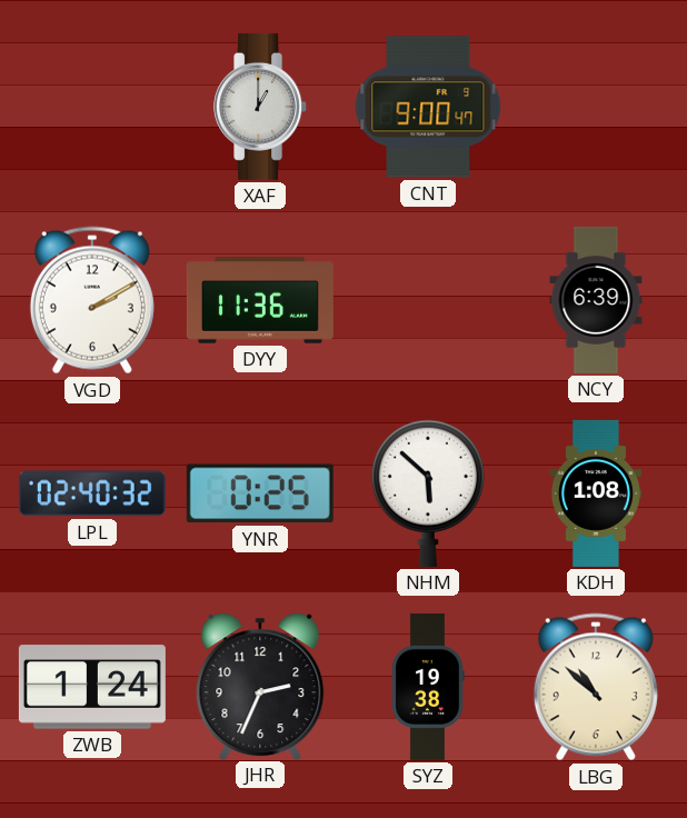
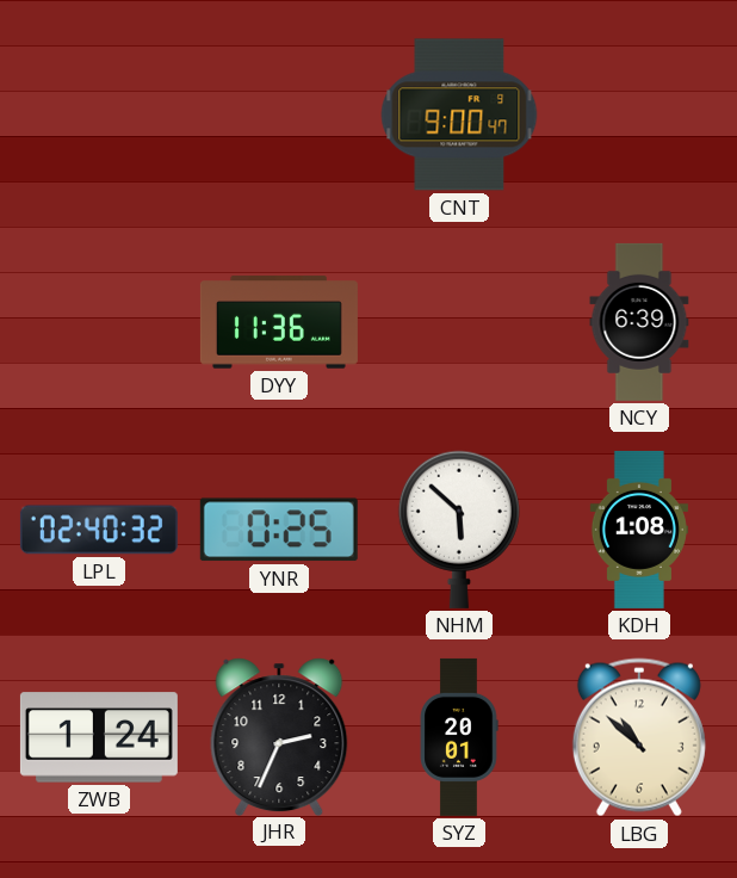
XAF: 1:00 -> none
VGD: 2:10 -> none
SYZ: 19:38 -> 20:01
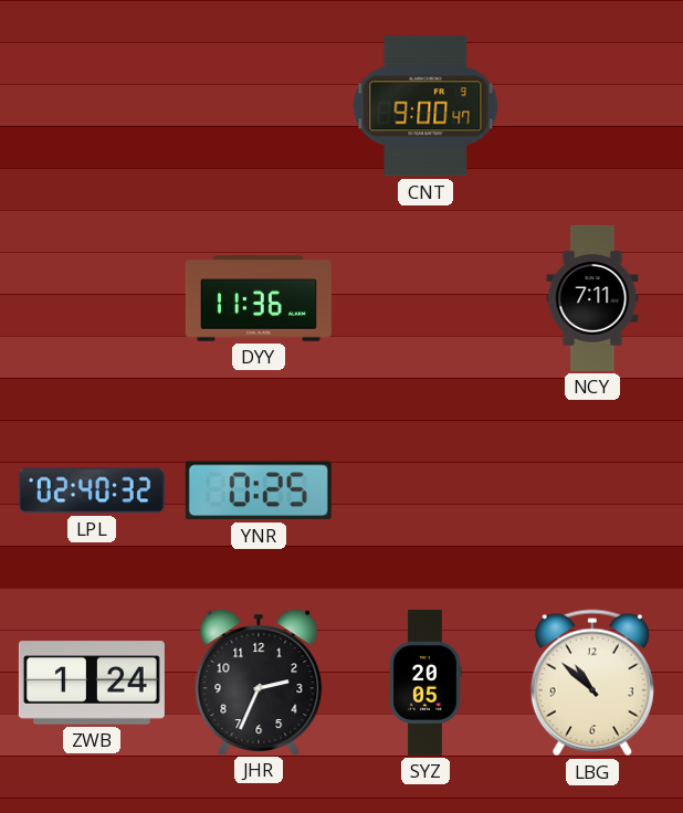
NCY: 6:39 -> 7:11
NHM: 5:52 -> none
KDH: 1:08 -> none
SYZ: 20:01 -> 20:05
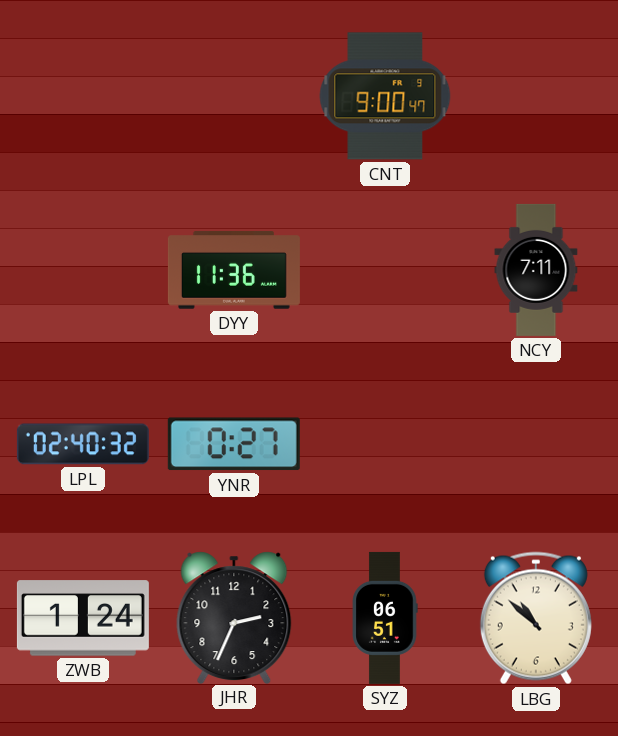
YNR: 0:25 -> 0:27
SYZ: 20:05 -> 06:51
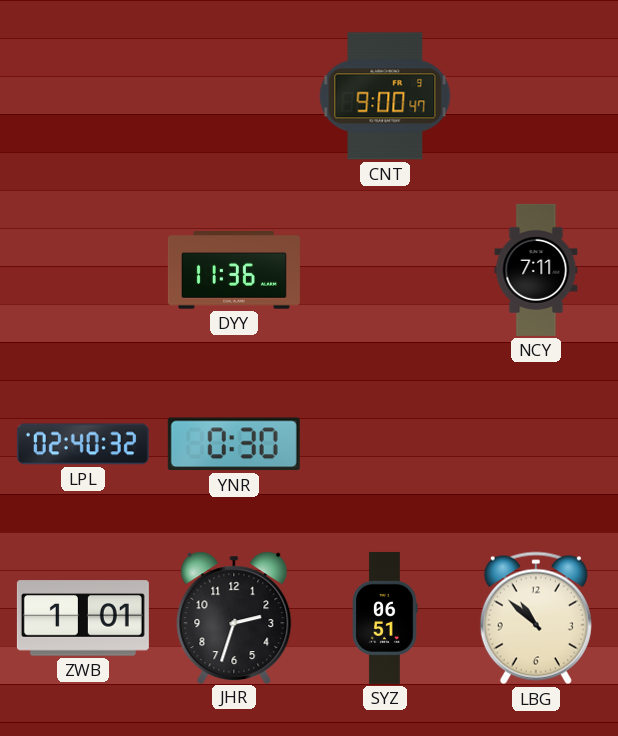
YNR: 0:27 -> 0:30
ZWB: 1:24 -> 1:01
JHR: 2:34 -> 2:33
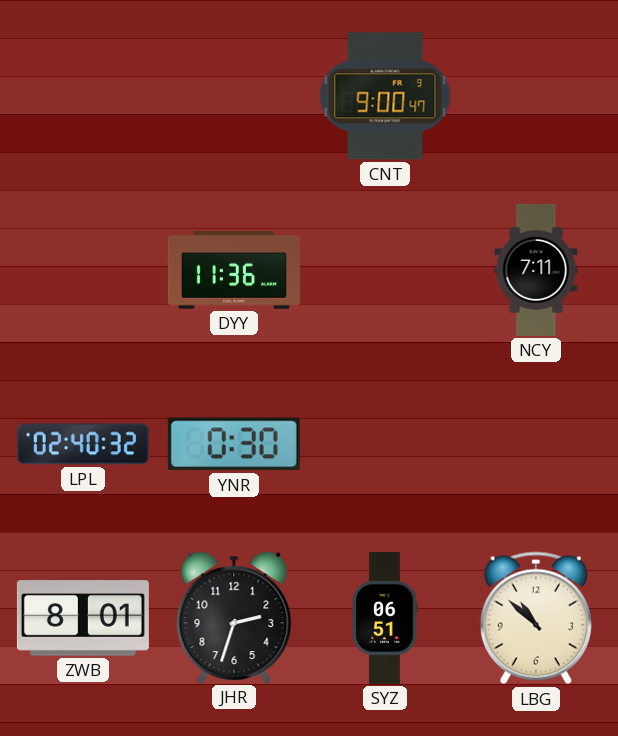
ZWB: 1:01 -> 8:01
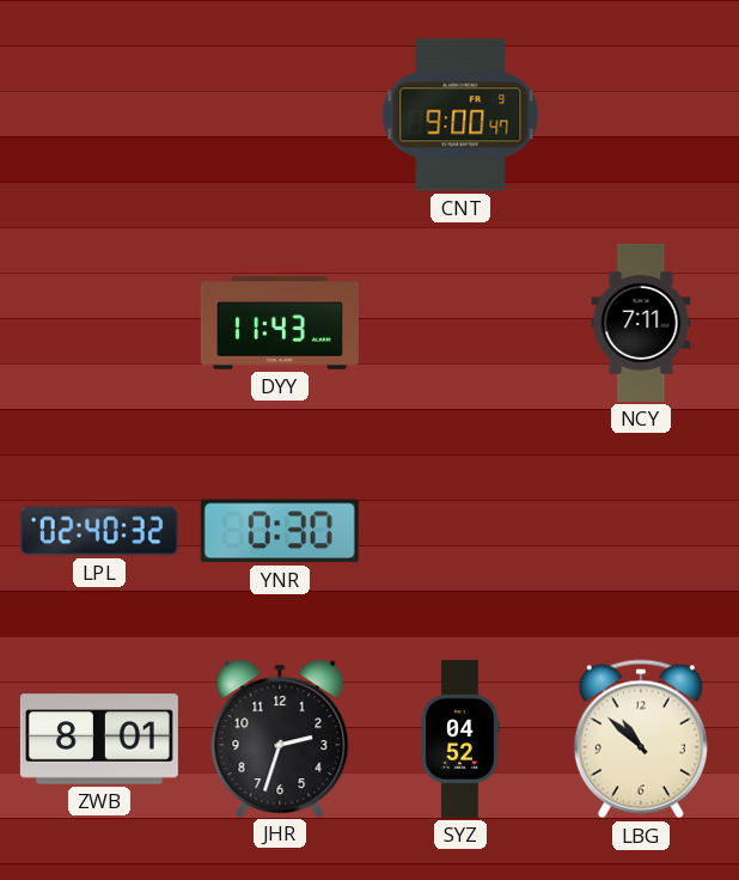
DYY: 11:36 -> 11:43
SYZ: 06:51 -> 04:52
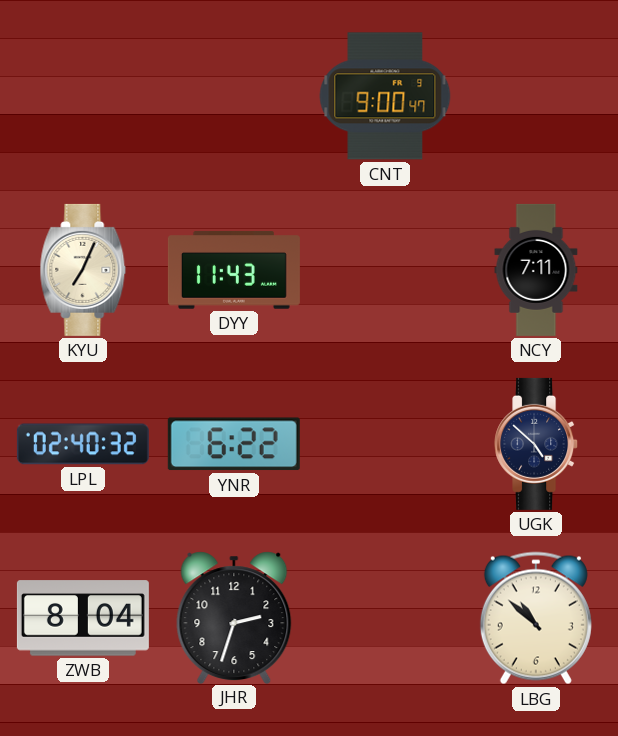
KYU: none -> 7:04
YNR: 0:30 -> 6:22
UGK: none -> 4:52
ZWB: 8:01 -> 8:04
SYZ: 04:52 -> none
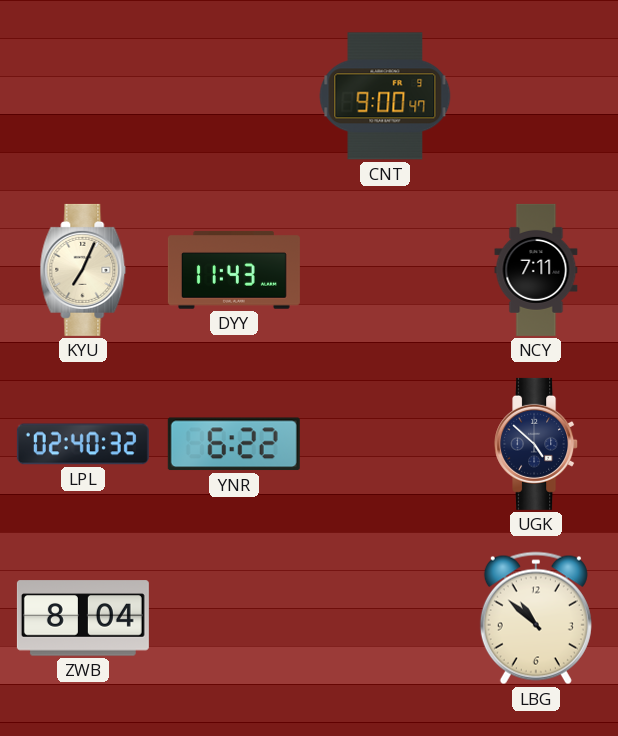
JHR: 2:33 -> none
